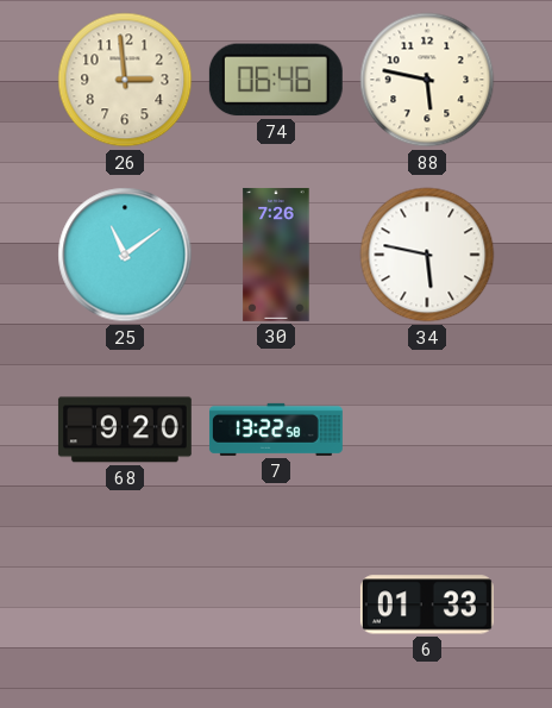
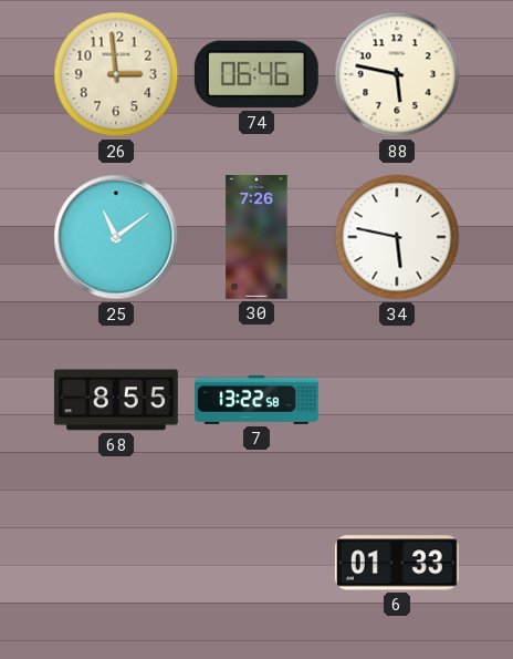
68: 9:20 -> 8:55
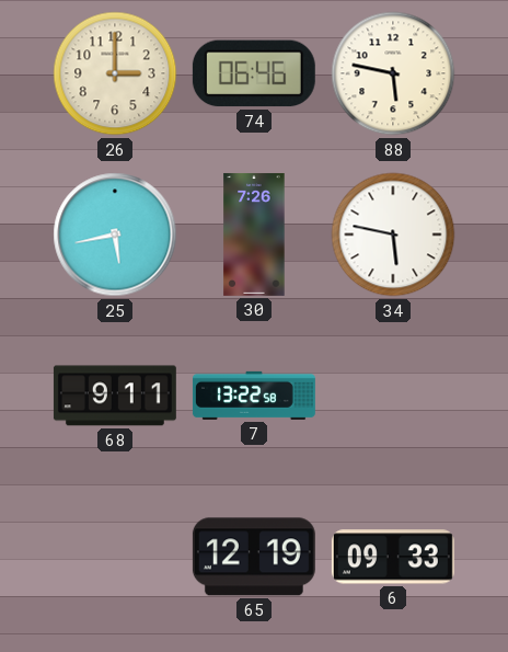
26: 2:59 -> 3:00
25: 11:09 -> 5:43
68: 8:55 -> 9:11
65: none -> 12:19
6: 01:33 -> 09:33
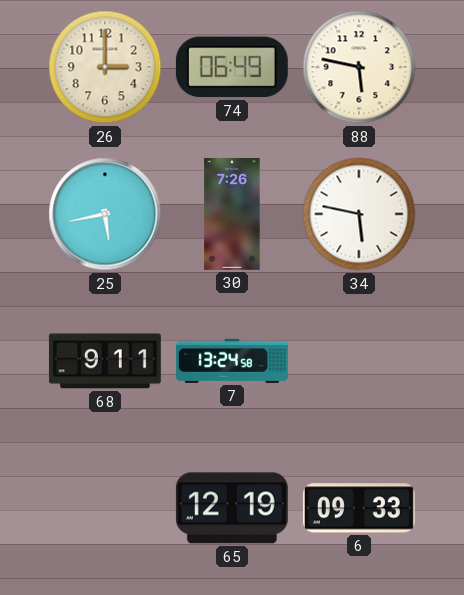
74: 06:46 -> 06:49
7: 13:22 -> 13:24
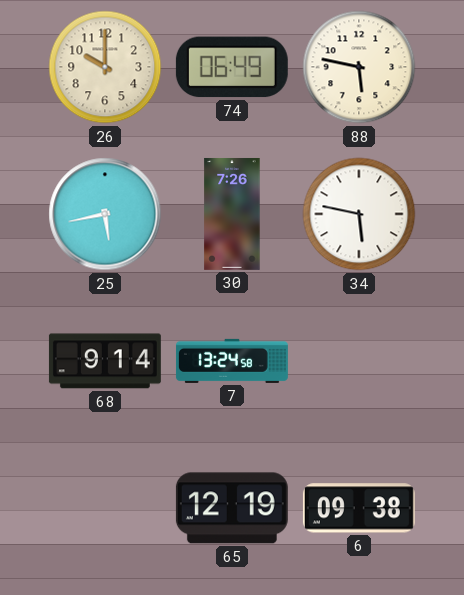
26: 3:00 -> 10:00
68: 9:11 -> 9:14
6: 09:33 -> 09:38
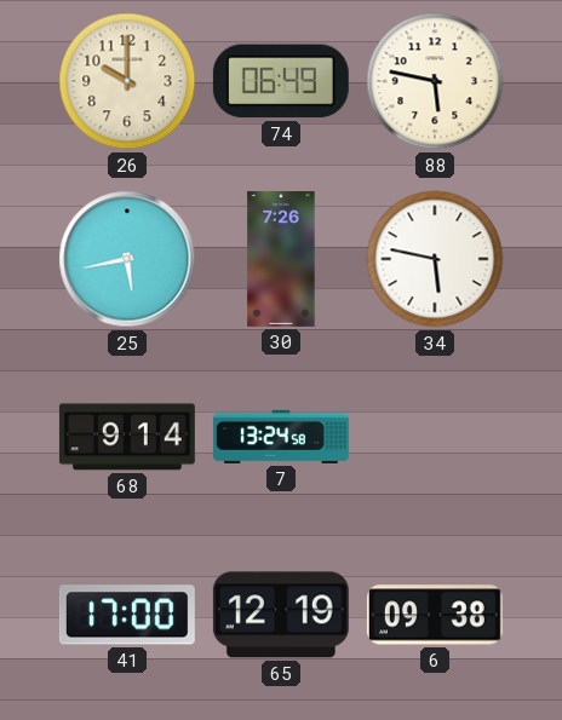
41: none -> 17:00
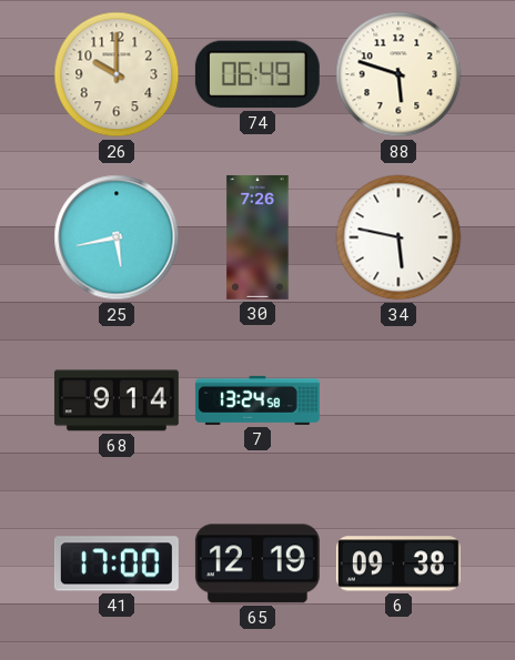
88: 5:47 -> 5:48
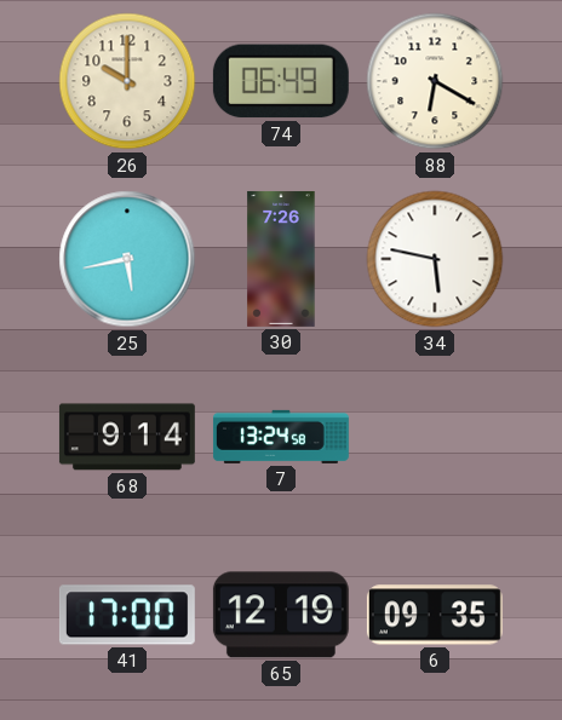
88: 5:48 -> 6:20
6: 09:38 -> 09:35
